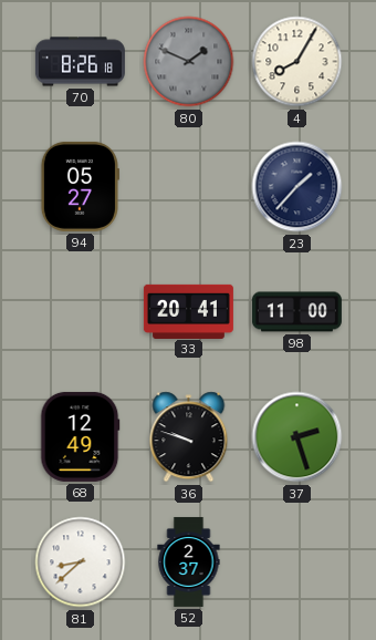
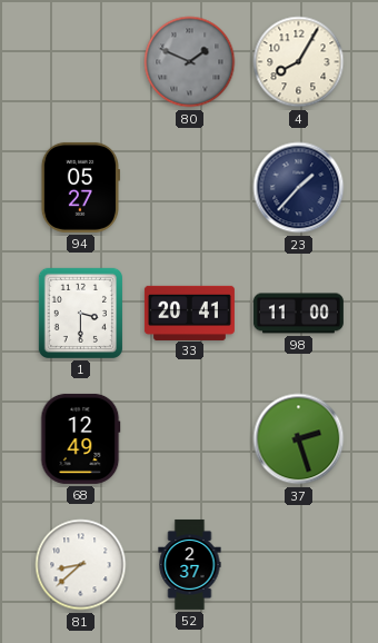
70: 8:26 -> none
1: none -> 3:30
36: 9:48 -> none
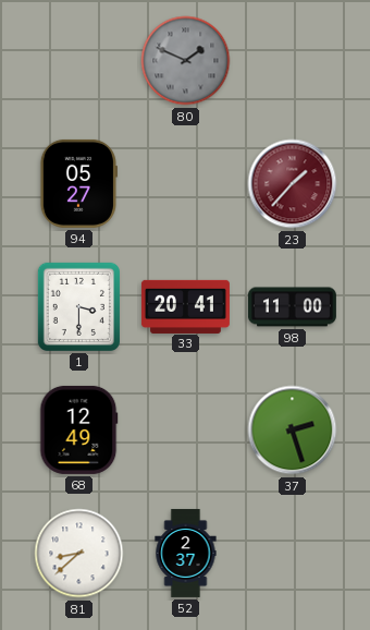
4: 8:05 -> none
23 dial: navy -> burgundy
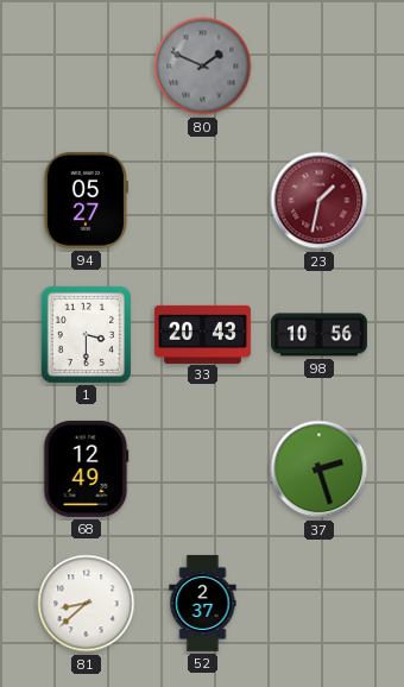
23: 1:37 -> 1:32
33: 20:41 -> 20:43
98: 11:00 -> 10:56
